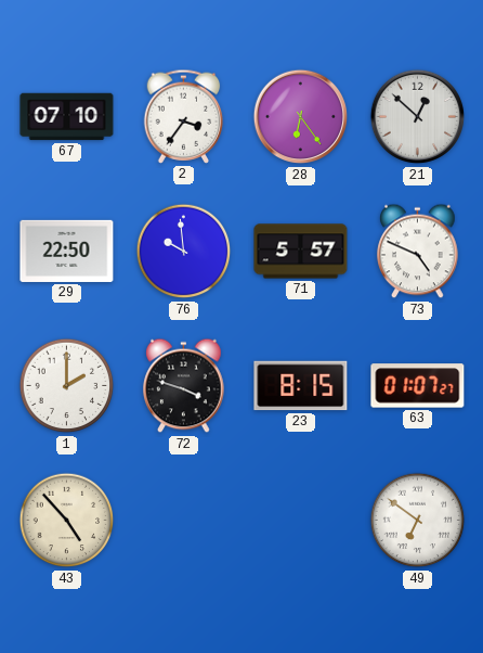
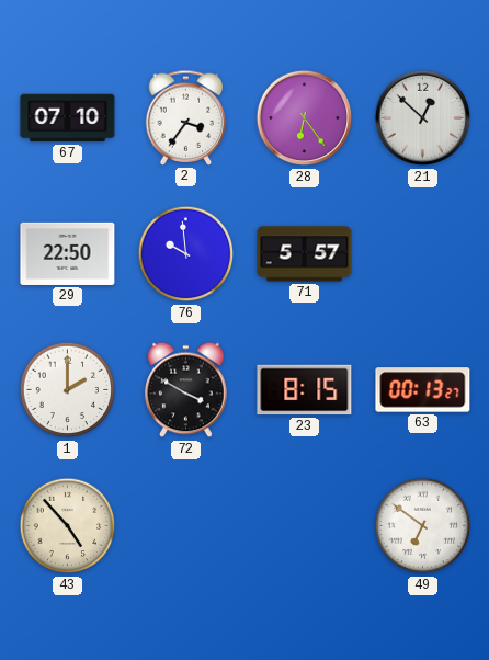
73: 4:49 -> none
72: 3:48 -> 3:50
63: 01:07 -> 00:13
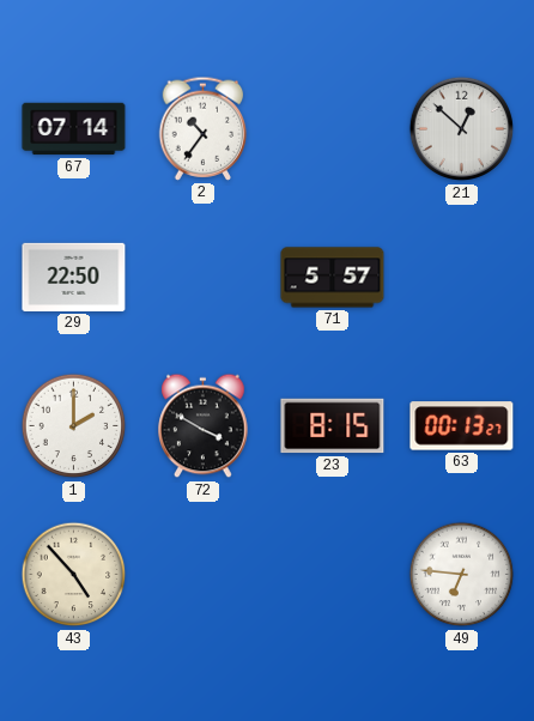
67: 07:10 -> 07:14
2: 3:36 -> 10:36
28: 6:24 -> none
76: 9:59 -> none
49: 6:51 -> 6:46
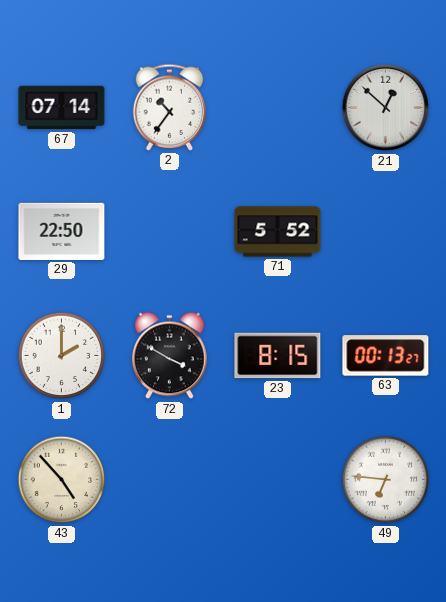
71: 5:57 -> 5:52
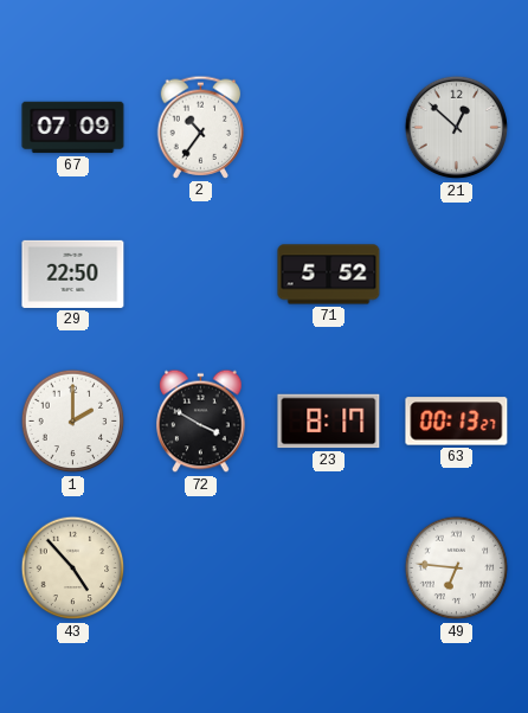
67: 07:14 -> 07:09
23: 8:15 -> 8:17
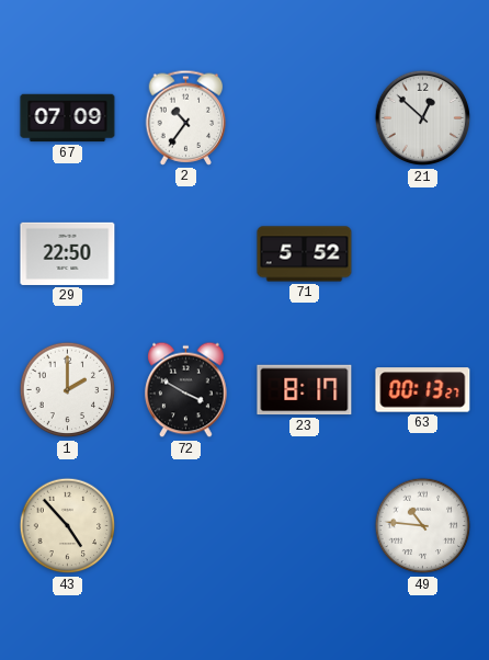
49: 6:46 -> 10:46
